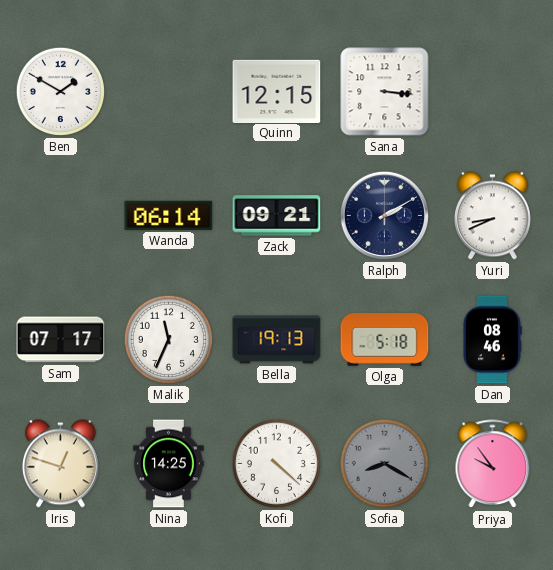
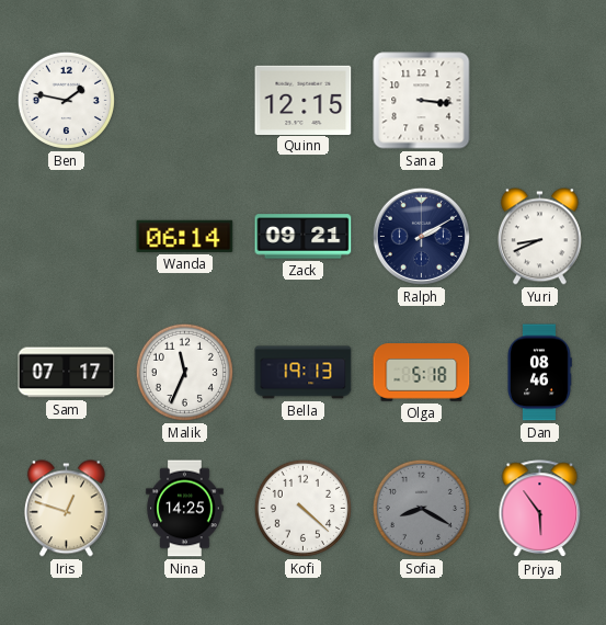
Ben: 1:50 -> 1:47
Priya: 9:54 -> 5:54
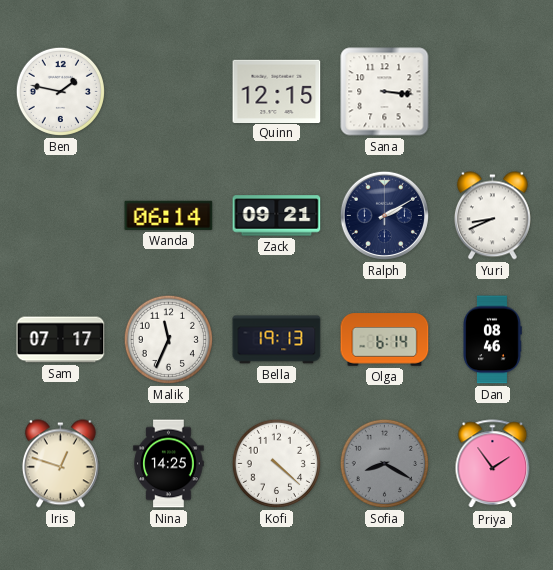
Olga: 5:18 -> 6:14
Priya: 5:54 -> 1:54
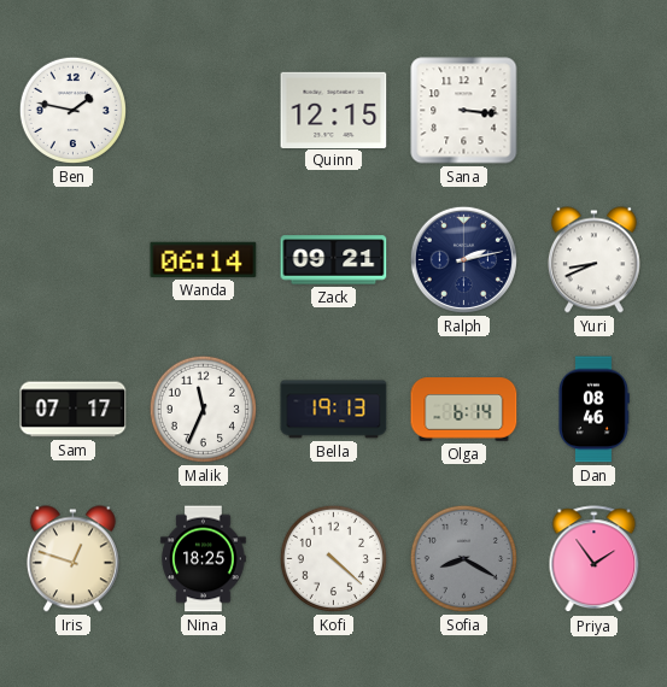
Ralph: 2:10 -> 2:13
Nina: 14:25 -> 18:25
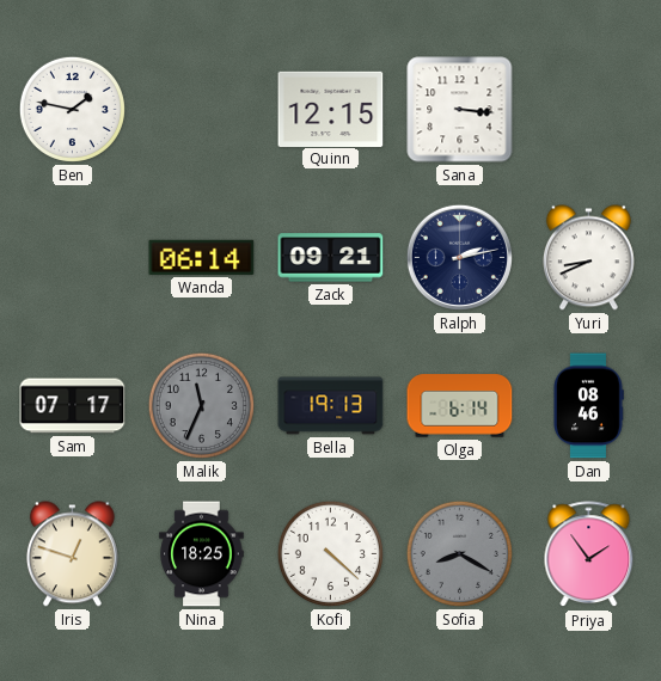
Malik dial: white -> grey
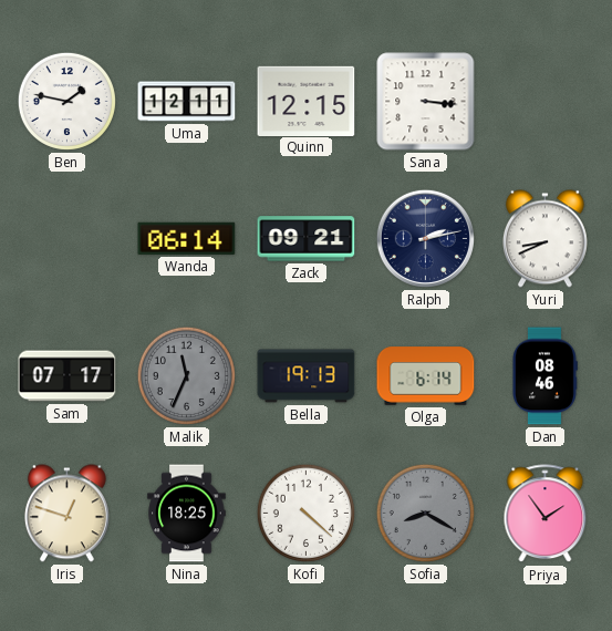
Uma: none -> 12:11
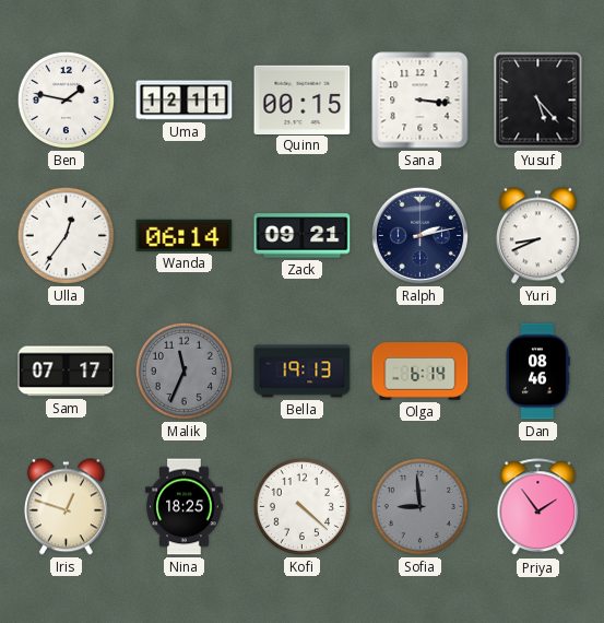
Quinn: 12:15 -> 00:15
Yusuf: none -> 5:23
Ulla: none -> 12:36
Sofia: 8:20 -> 8:59
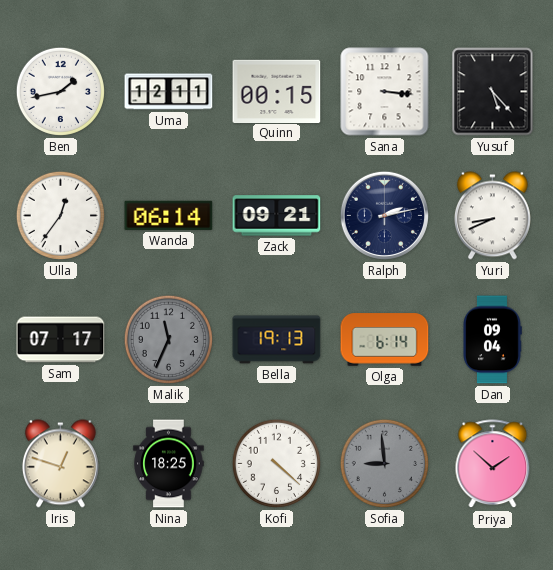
Ben: 1:47 -> 1:43
Dan: 08:46 -> 09:04
Priya: 1:54 -> 1:52
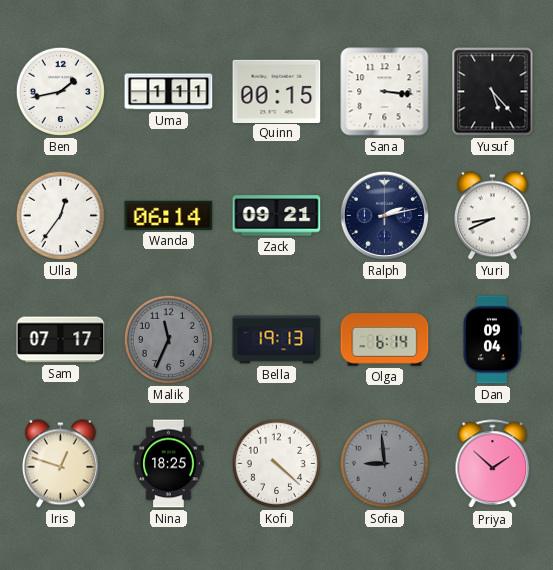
Uma: 12:11 -> 1:11
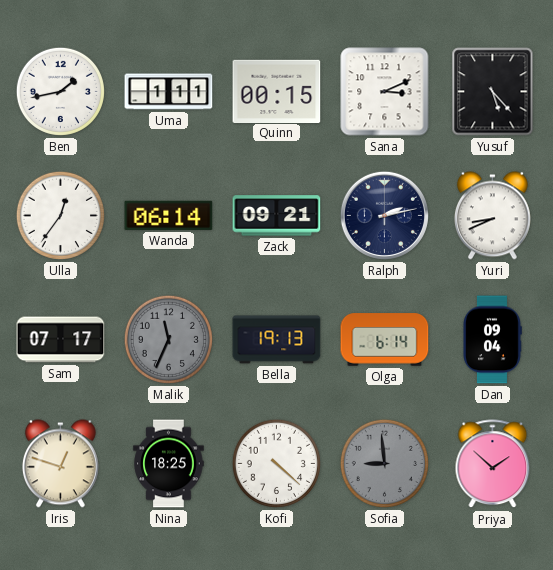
Sana: 3:16 -> 3:11
